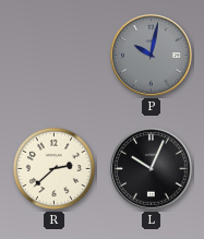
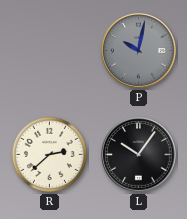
L: 10:04 -> 10:06
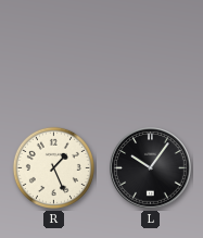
P: 10:02 -> none
R: 2:38 -> 1:26
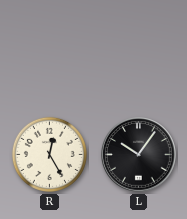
R: 1:26 -> 12:25
